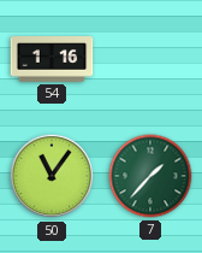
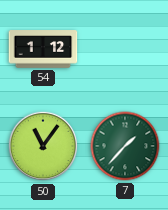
54: 1:16 -> 1:12
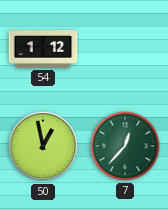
50: 11:06 -> 12:58
7: 1:37 -> 12:37
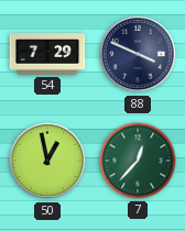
54: 1:12 -> 7:29
88: none -> 3:49
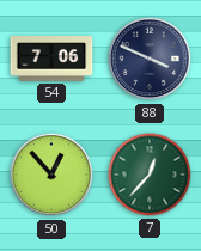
54: 7:29 -> 7:06
50: 12:58 -> 12:53
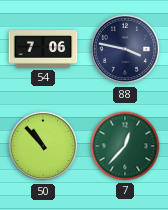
88: 3:49 -> 3:47
50: 12:53 -> 10:53
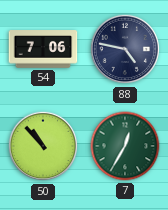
88: 3:47 -> 4:47
7: 12:37 -> 12:35
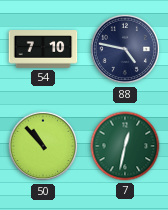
54: 7:06 -> 7:10
7: 12:35 -> 12:32
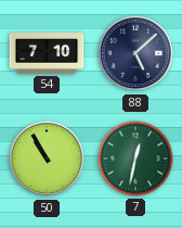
88: 4:47 -> 5:08
50: 10:53 -> 10:55
